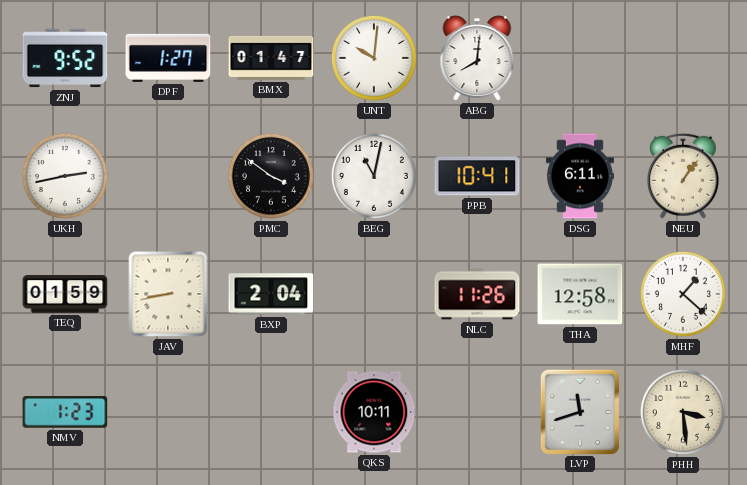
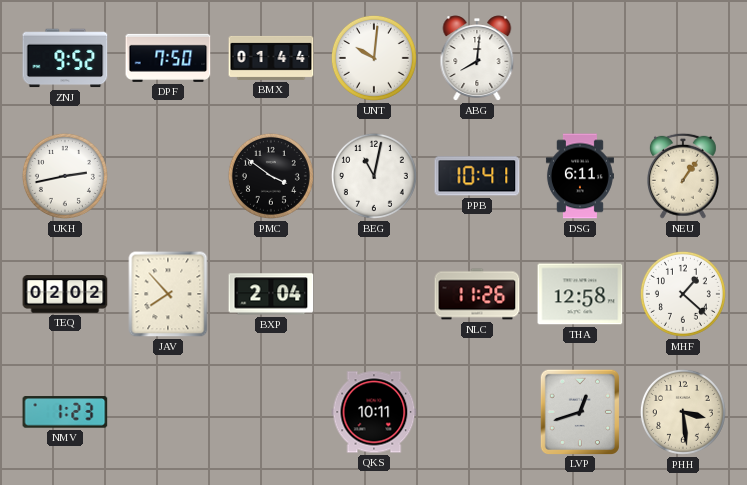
DPF: 1:27 -> 7:50
BMX: 01:47 -> 01:44
TEQ: 01:59 -> 02:02
JAV: 8:43 -> 7:53
LVP: 11:42 -> 12:42
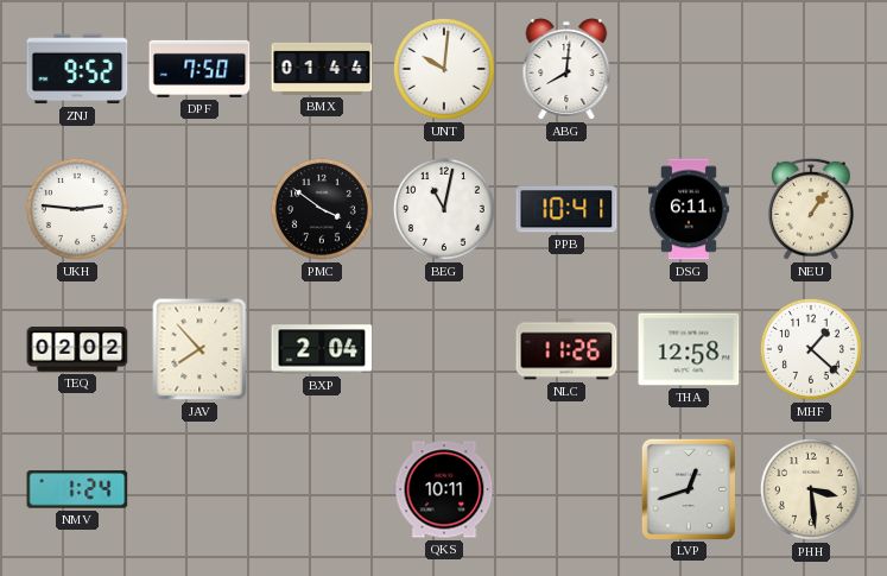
UKH: 2:43 -> 2:46
NMV: 1:23 -> 1:24
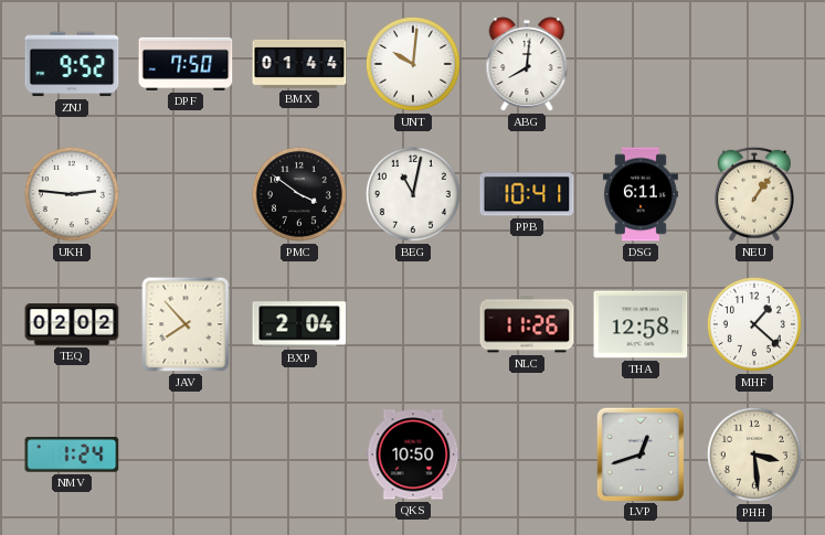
QKS: 10:11 -> 10:50
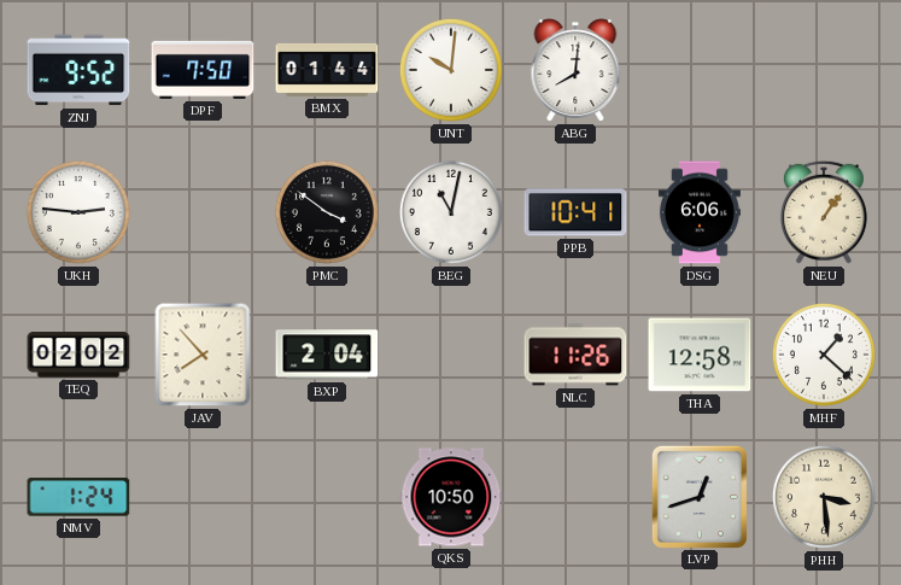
DSG: 6:11 -> 6:06
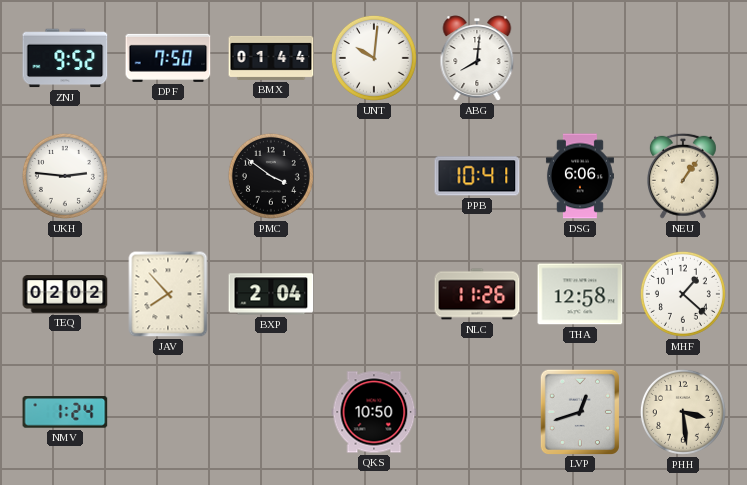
BEG: 11:02 -> none
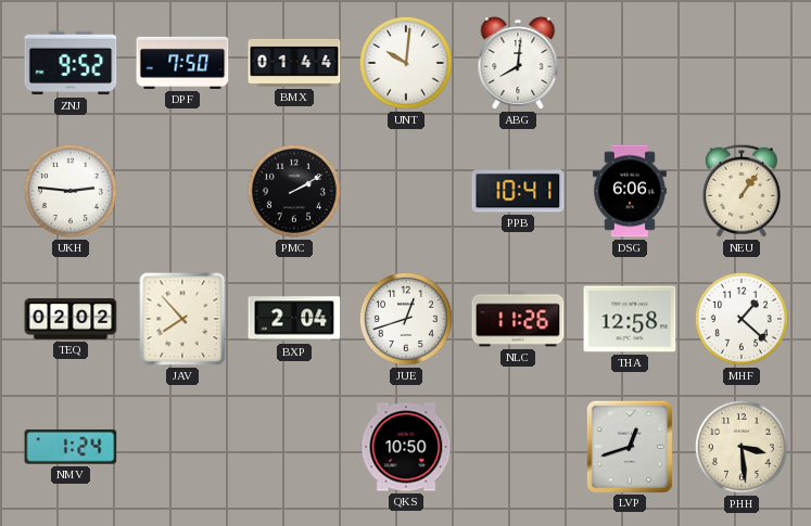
PMC: 3:51 -> 2:10
JUE: none -> 12:42
